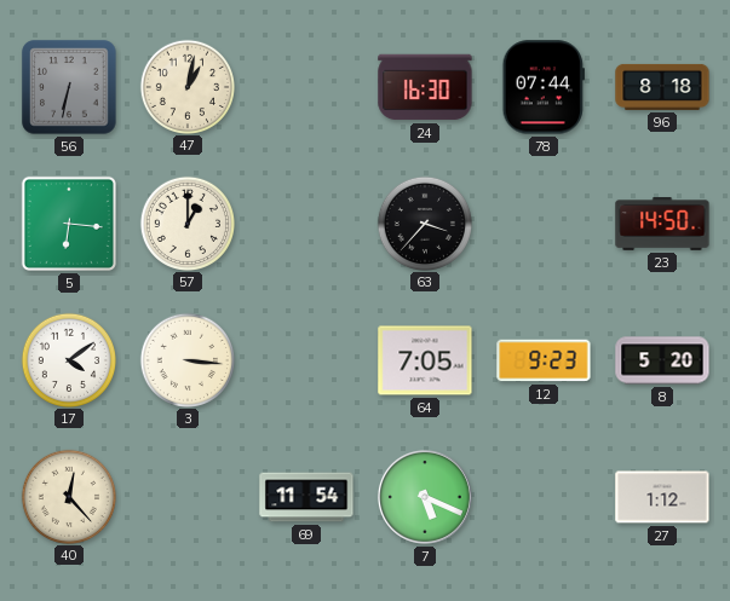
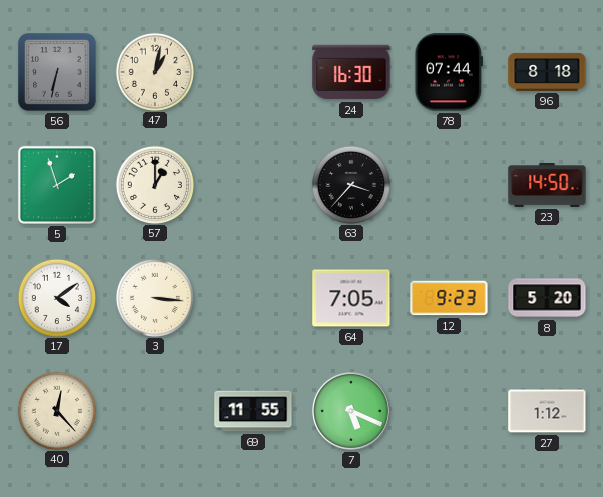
5: 6:16 -> 1:57
69: 11:54 -> 11:55
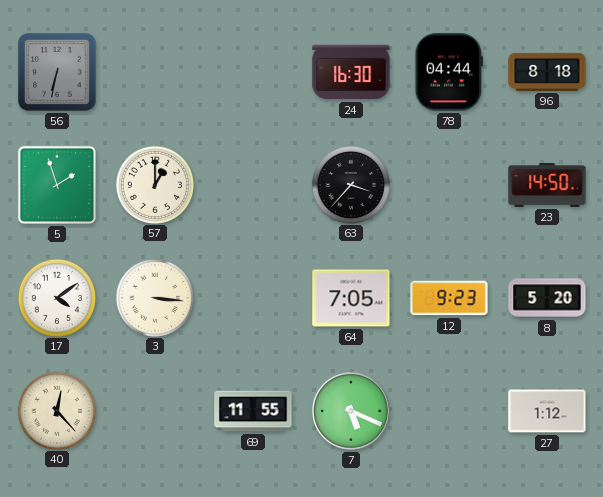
47: 1:02 -> none
78: 07:44 -> 04:44
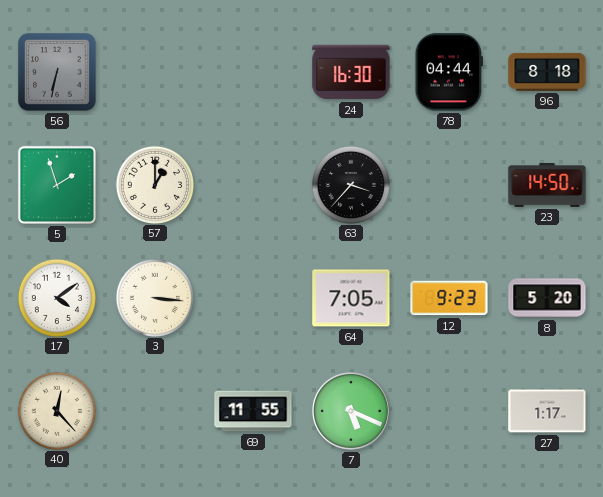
27: 1:12 -> 1:17
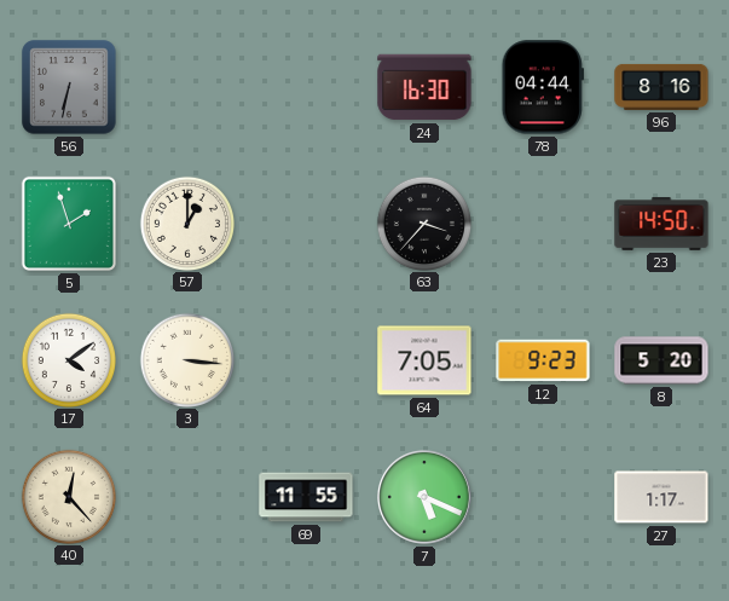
96: 8:18 -> 8:16
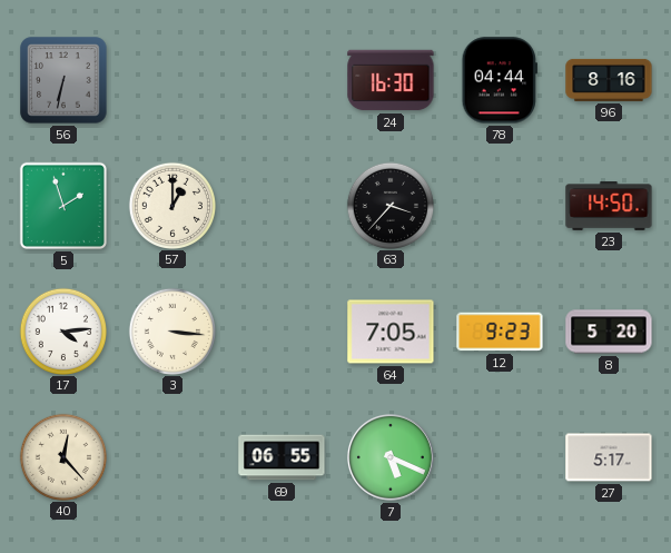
17: 4:09 -> 4:14
69: 11:55 -> 06:55
27: 1:17 -> 5:17
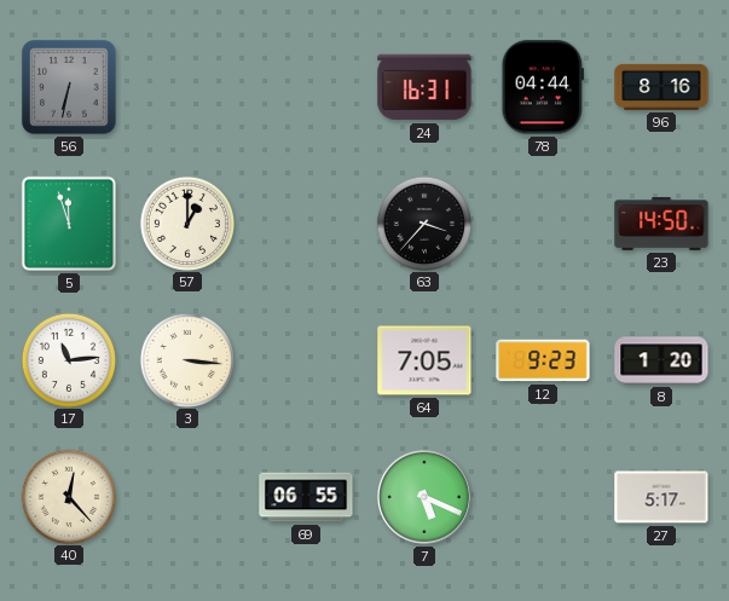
24: 16:30 -> 16:31
5: 1:57 -> 11:57
17: 4:14 -> 11:14
8: 5:20 -> 1:20
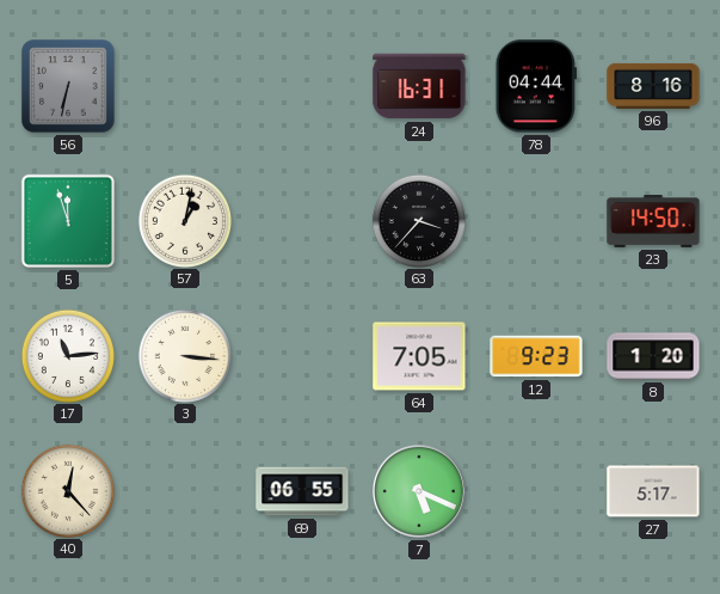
57: 1:00 -> 1:02
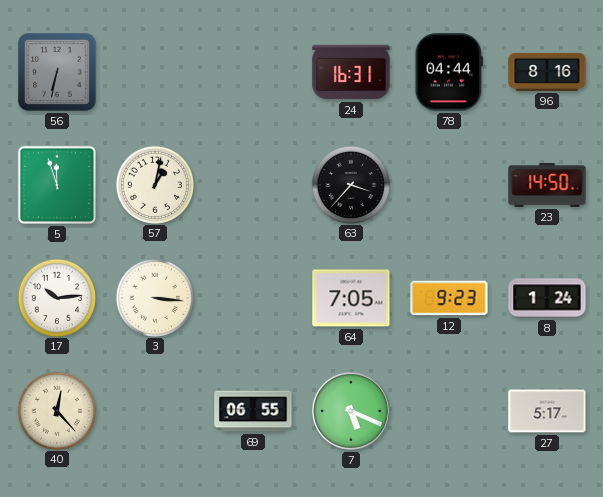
17: 11:14 -> 10:14
8: 1:20 -> 1:24
